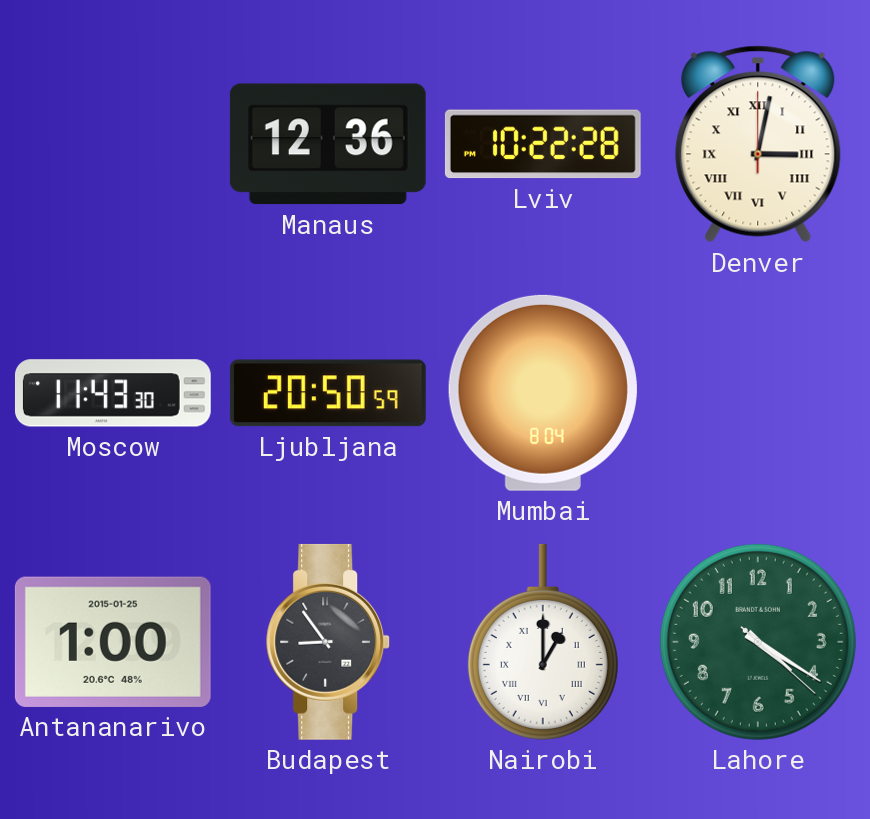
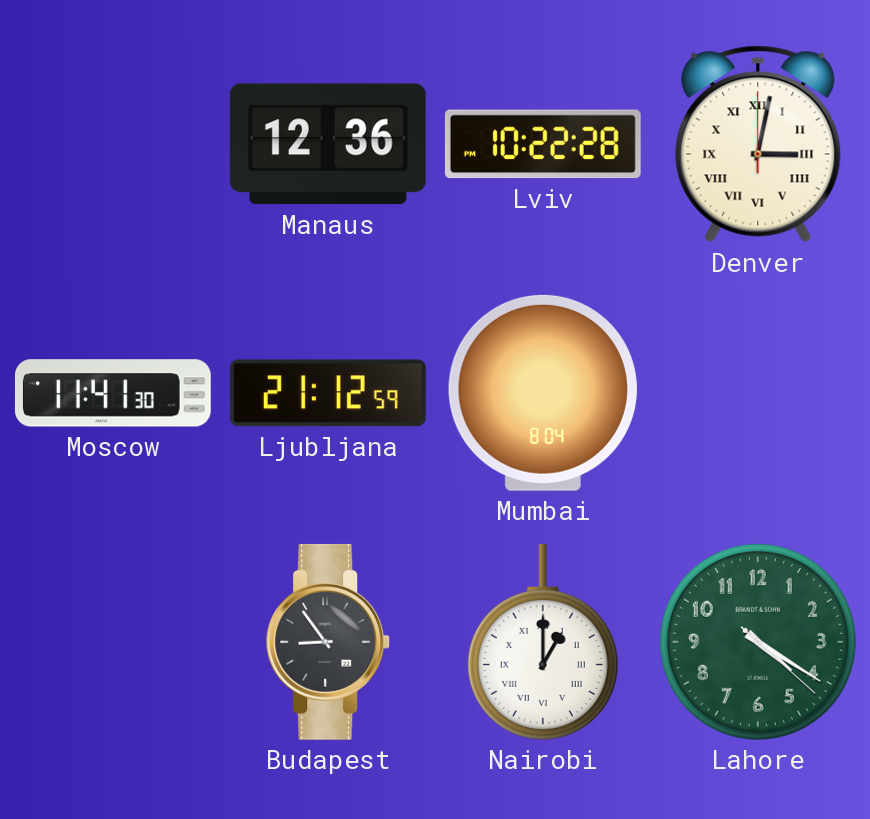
Moscow: 11:43 -> 11:41
Ljubljana: 20:50 -> 21:12
Antananarivo: 1:00 -> none
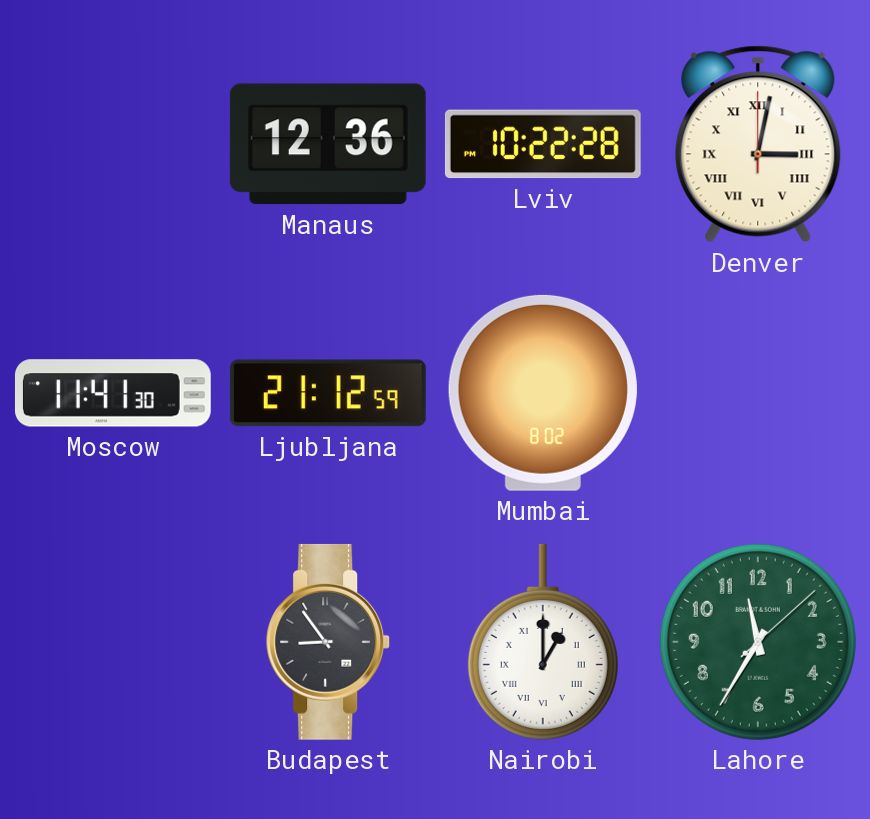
Mumbai: 8:04 -> 8:02
Lahore: 4:20 -> 11:35
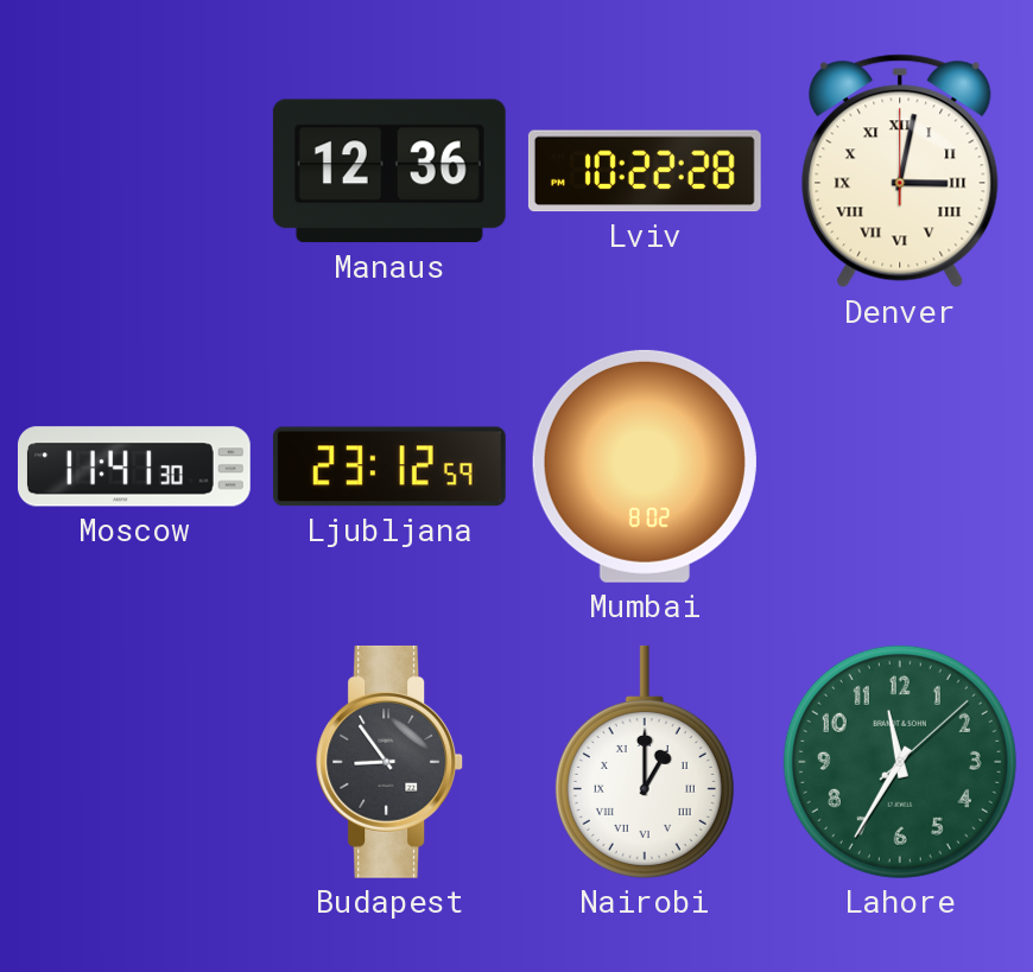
Ljubljana: 21:12 -> 23:12
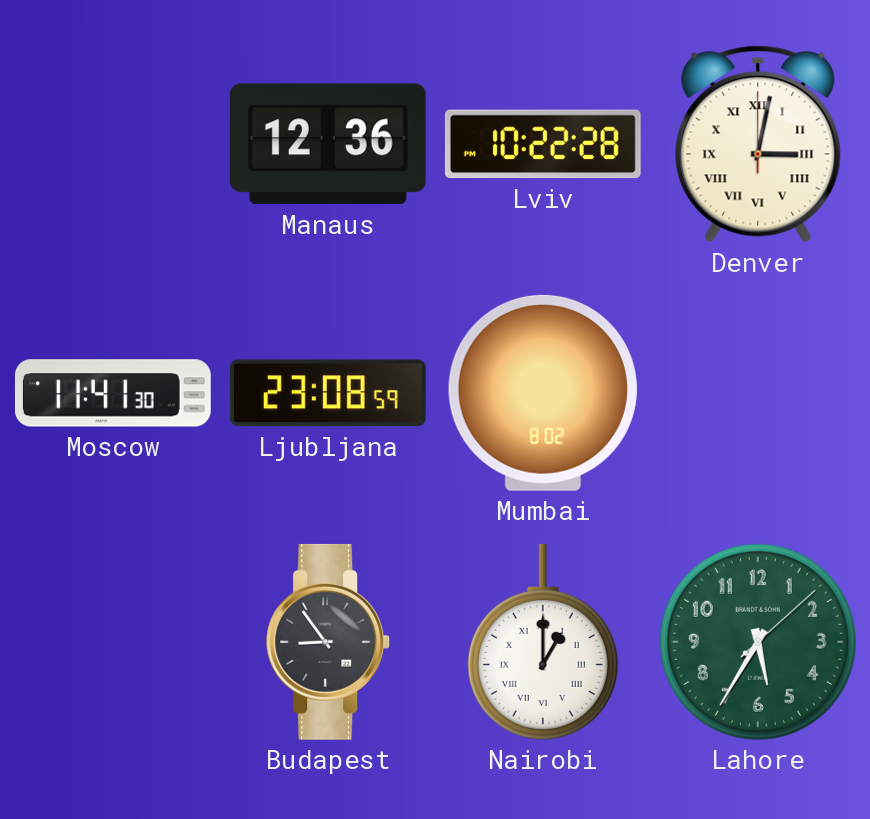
Ljubljana: 23:12 -> 23:08
Lahore: 11:35 -> 5:35
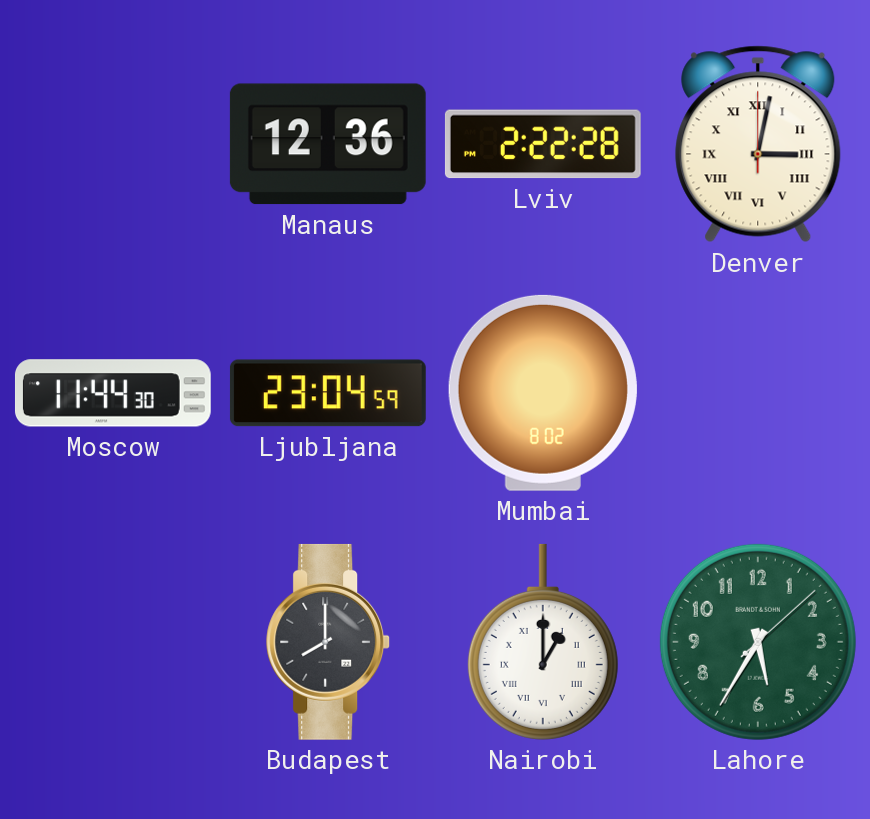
Lviv: 10:22 -> 2:22
Moscow: 11:41 -> 11:44
Ljubljana: 23:08 -> 23:04
Budapest: 8:54 -> 8:00
